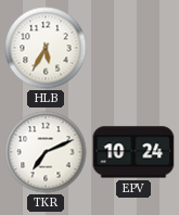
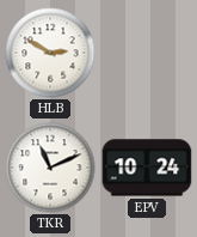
HLB: 5:35 -> 2:50
TKR: 7:11 -> 11:11
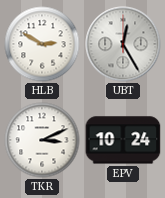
UBT: none -> 12:25
TKR: 11:11 -> 3:11
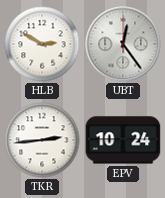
UBT: 12:25 -> 12:24
TKR: 3:11 -> 2:44
